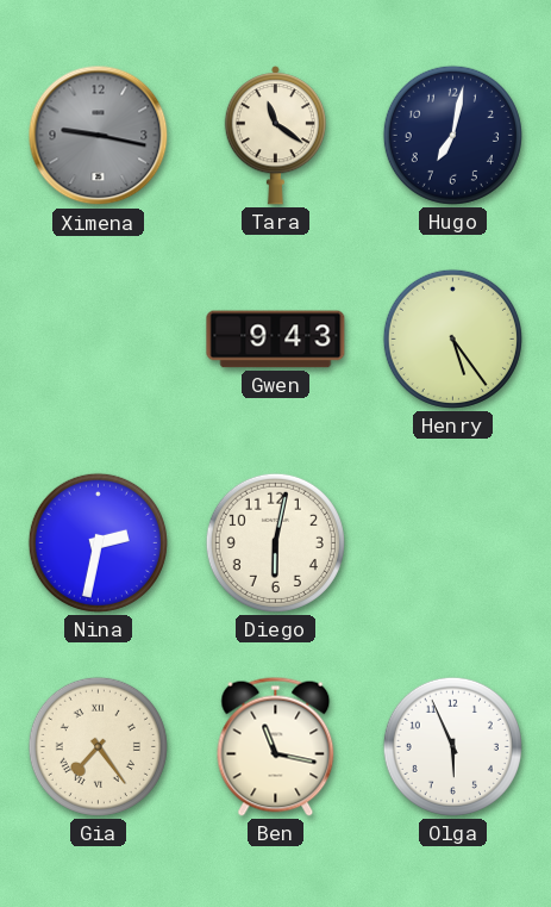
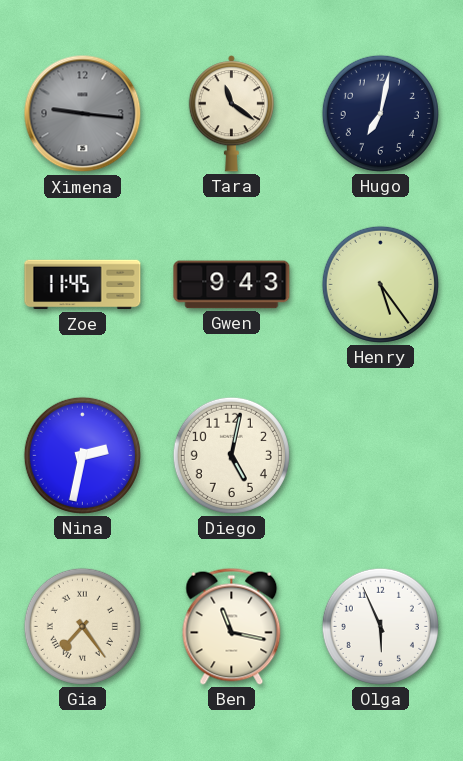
Ximena: 9:17 -> 9:16
Zoe: none -> 11:45
Diego: 6:02 -> 5:02
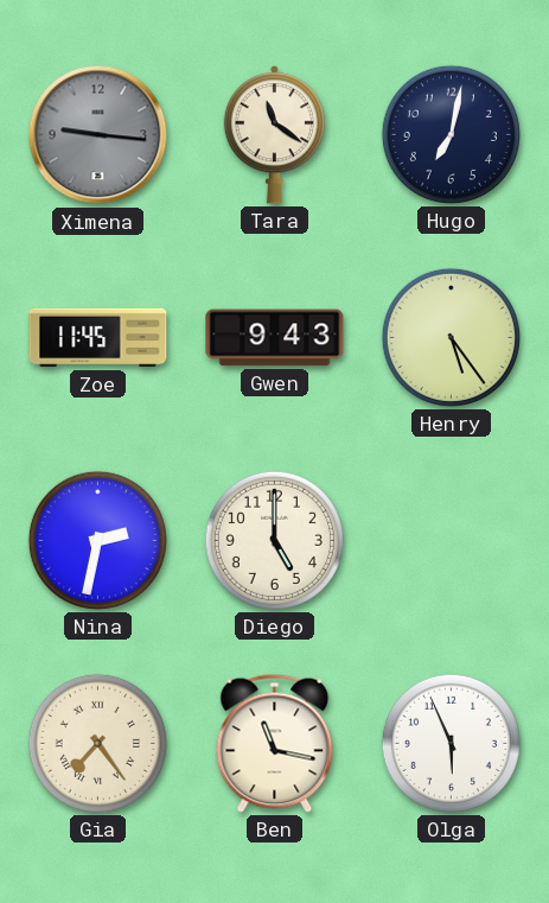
Diego: 5:02 -> 5:00
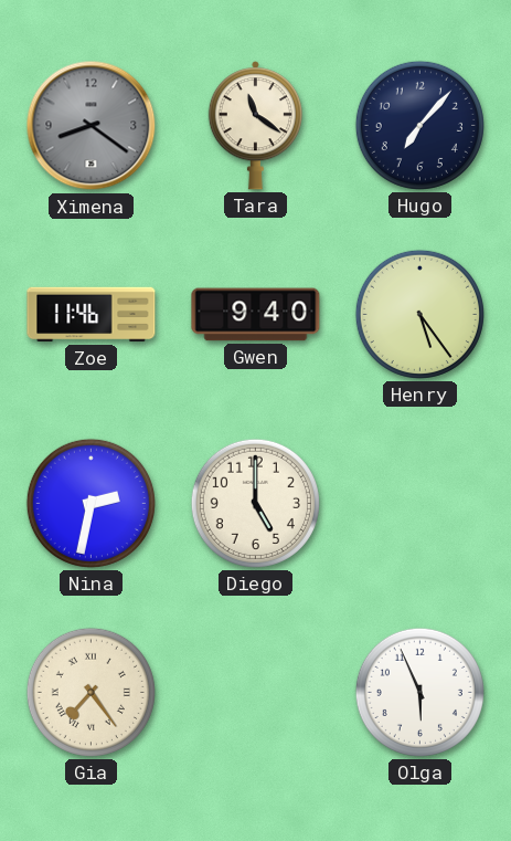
Ximena: 9:16 -> 8:21
Hugo: 7:02 -> 7:07
Zoe: 11:45 -> 11:46
Gwen: 9:43 -> 9:40
Ben: 11:17 -> none
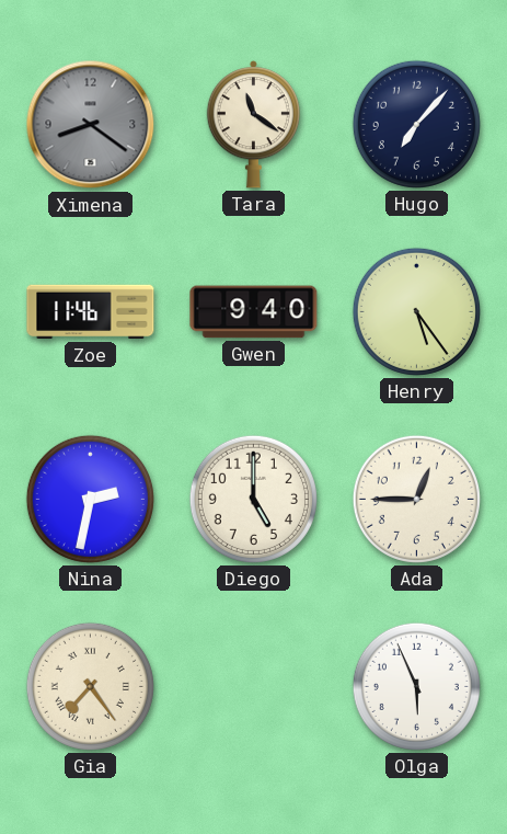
Ada: none -> 12:45
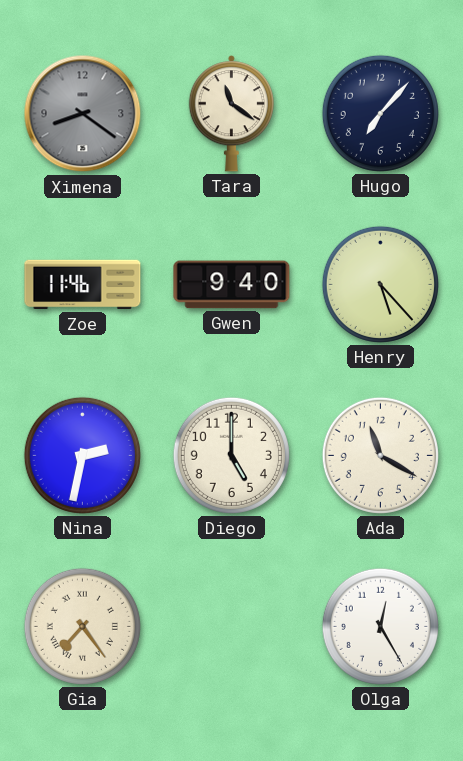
Henry: 5:24 -> 5:23
Ada: 12:45 -> 11:20
Olga: 5:56 -> 12:25
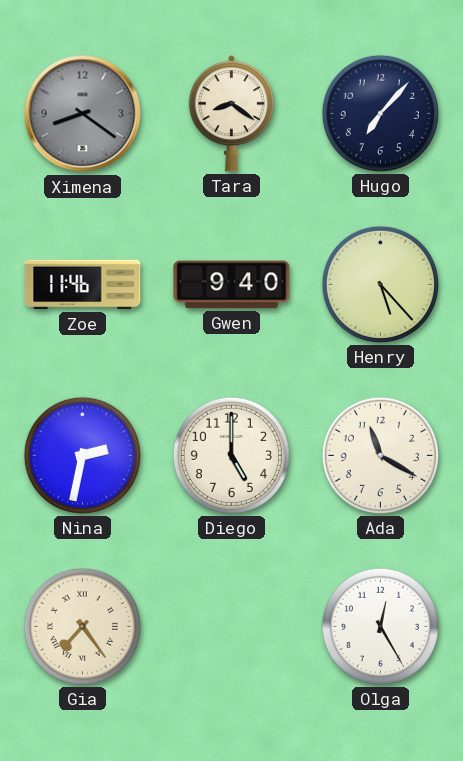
Tara: 11:21 -> 8:21
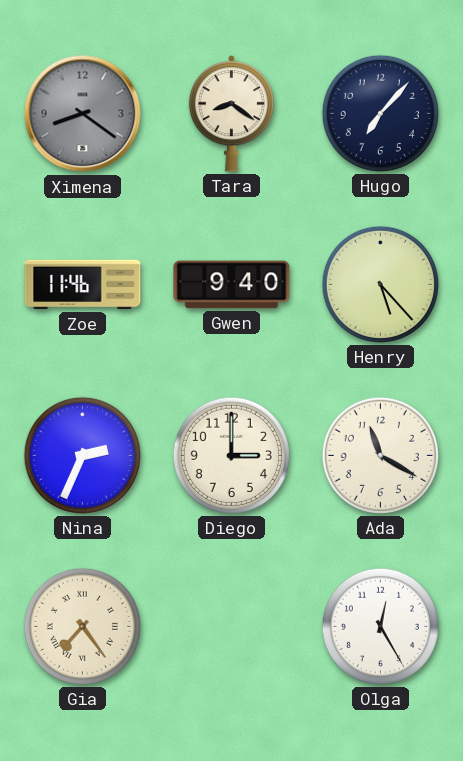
Nina: 2:32 -> 2:34
Diego: 5:00 -> 3:00
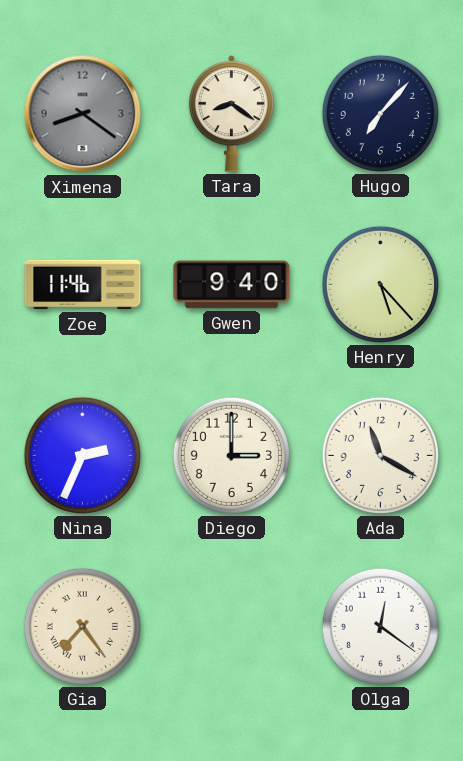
Olga: 12:25 -> 12:21
